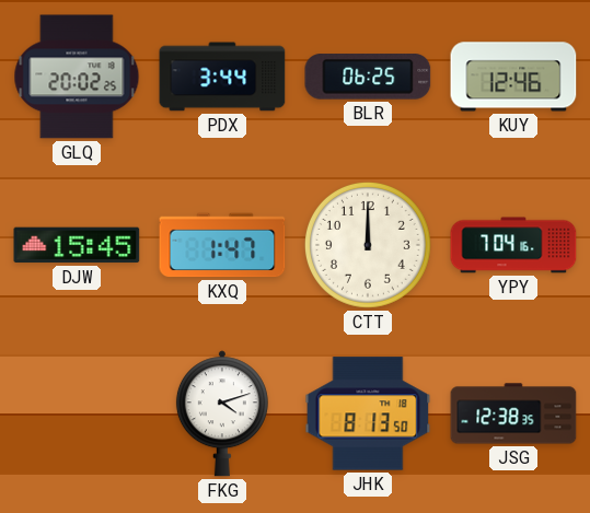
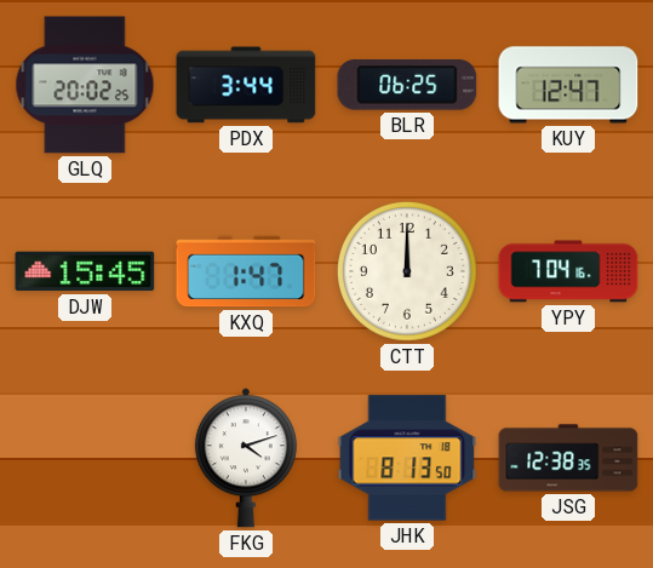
KUY: 12:46 -> 12:47
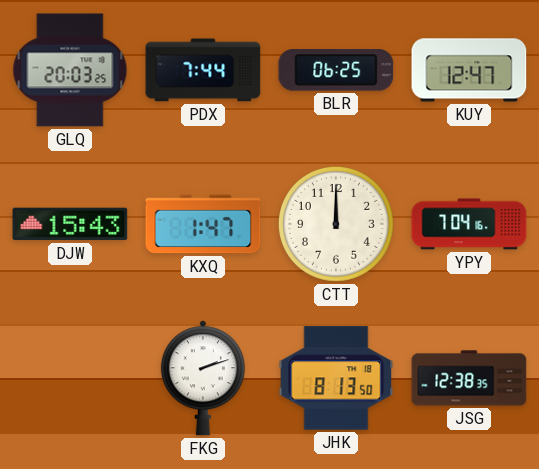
GLQ: 20:02 -> 20:03
PDX: 3:44 -> 7:44
DJW: 15:45 -> 15:43
FKG: 4:12 -> 2:12
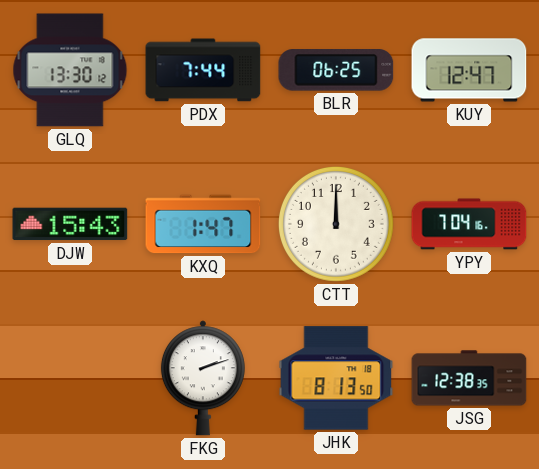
GLQ: 20:03 -> 13:30
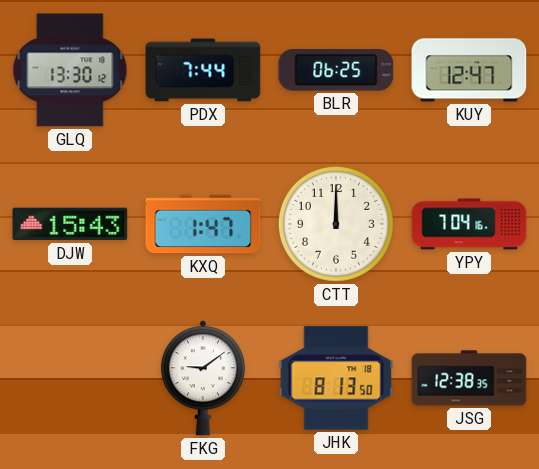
FKG: 2:12 -> 9:09
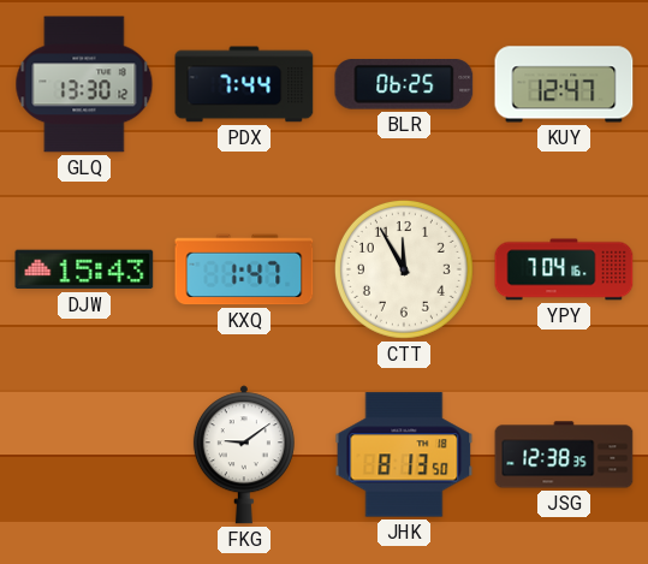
CTT: 12:00 -> 11:55
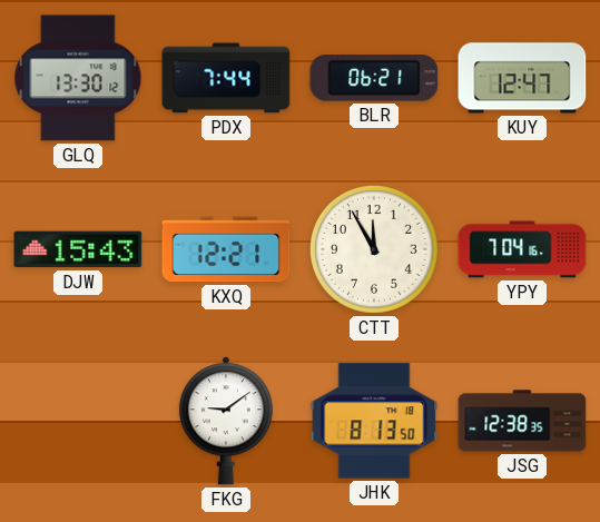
BLR: 06:25 -> 06:21
KXQ: 1:47 -> 12:21
